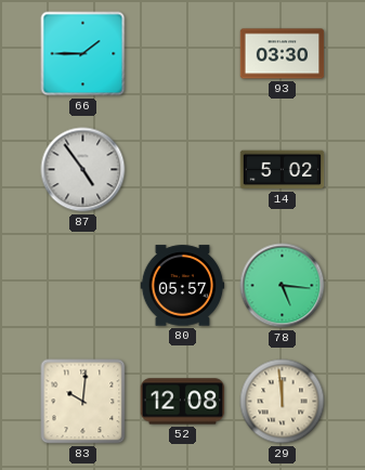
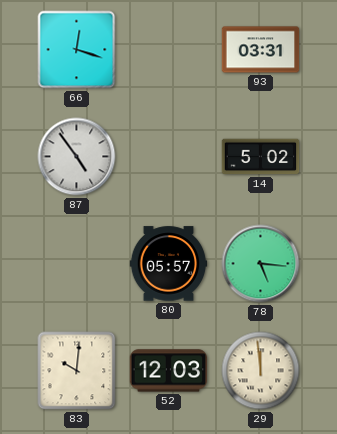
66: 1:45 -> 12:18
93: 03:30 -> 03:31
52: 12:08 -> 12:03
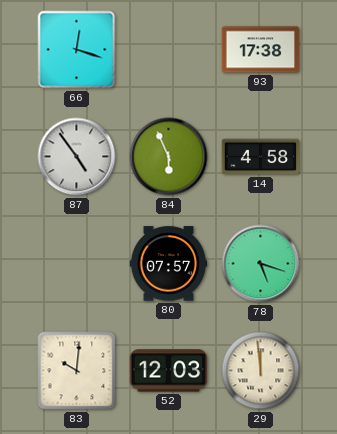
93: 03:31 -> 17:38
84: none -> 5:56
14: 5:02 -> 4:58
80: 05:57 -> 07:57
78: 5:16 -> 5:18
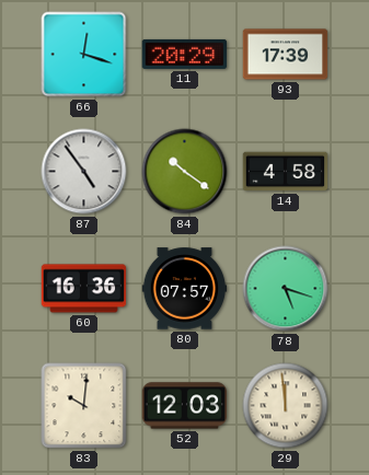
11: none -> 20:29
93: 17:38 -> 17:39
84: 5:56 -> 10:21
60: none -> 16:36
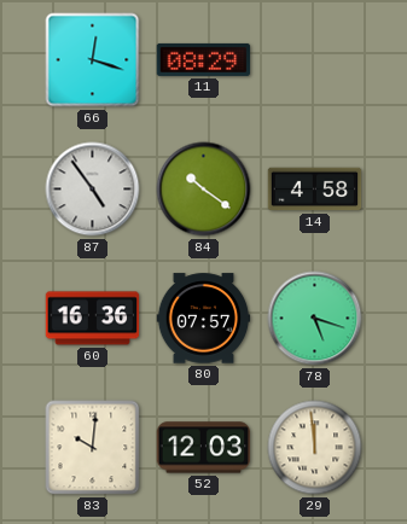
11: 20:29 -> 08:29
93: 17:39 -> none
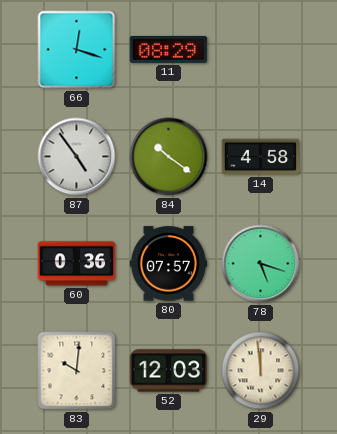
60: 16:36 -> 0:36
